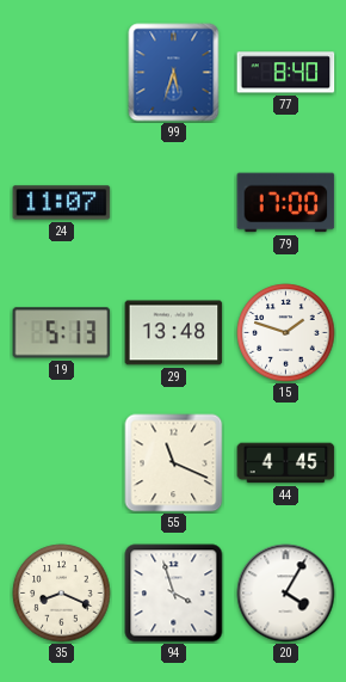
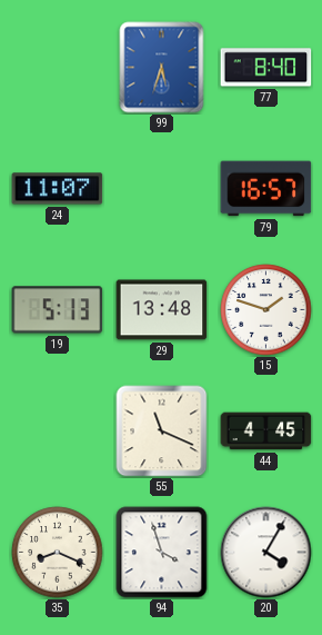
79: 17:00 -> 16:57
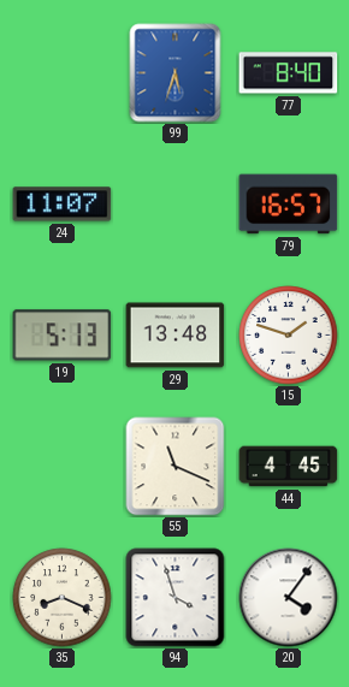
20: 4:05 -> 4:06
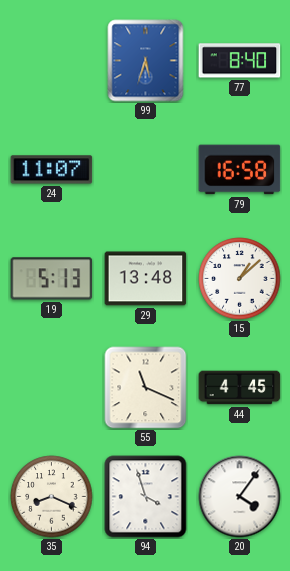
79: 16:57 -> 16:58
15: 1:48 -> 1:08
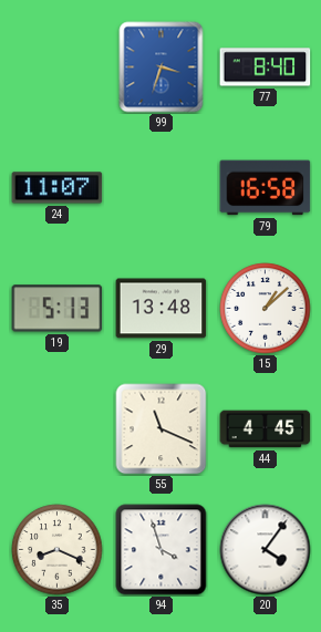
99: 5:33 -> 3:33
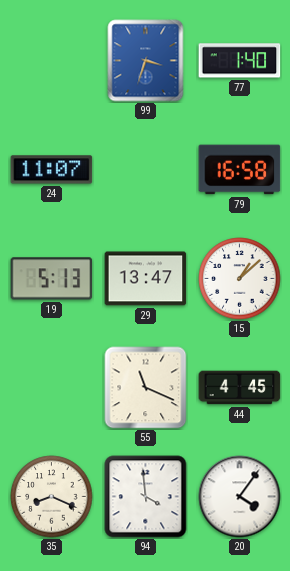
77: 8:40 -> 1:40
29: 13:48 -> 13:47
94: 3:57 -> 3:59
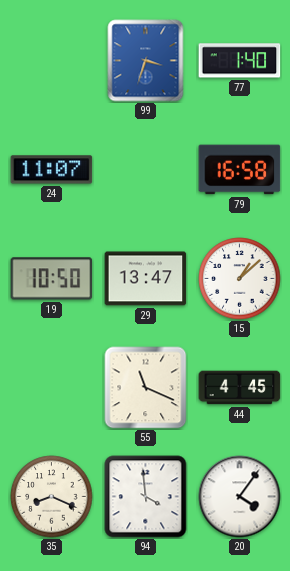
19: 5:13 -> 10:50
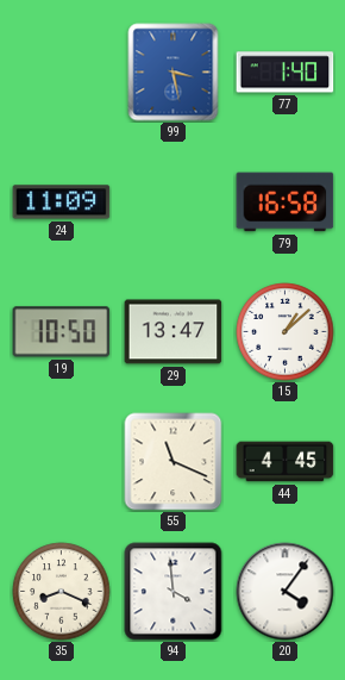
99: 3:33 -> 3:28
24: 11:07 -> 11:09
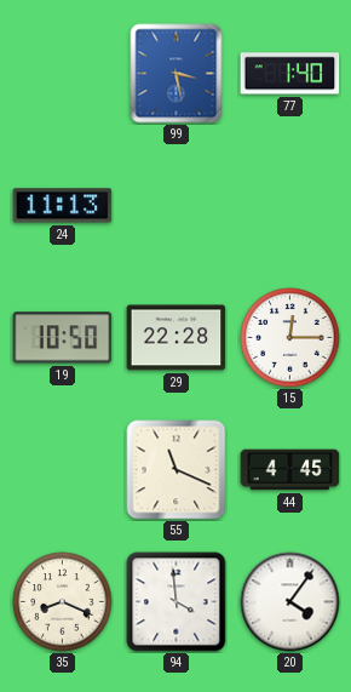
24: 11:09 -> 11:13
79: 16:58 -> none
29: 13:47 -> 22:28
15: 1:08 -> 12:15
